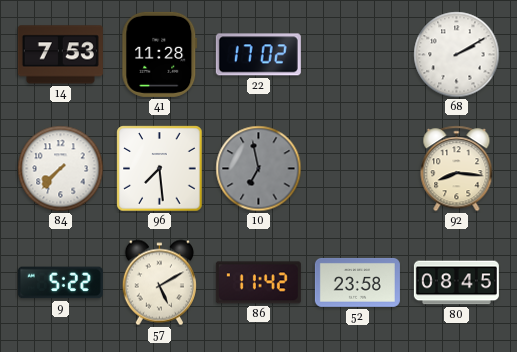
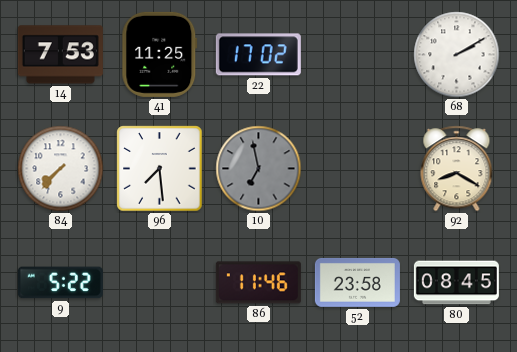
41: 11:28 -> 11:25
92: 8:16 -> 8:20
57: 5:10 -> none
86: 11:42 -> 11:46
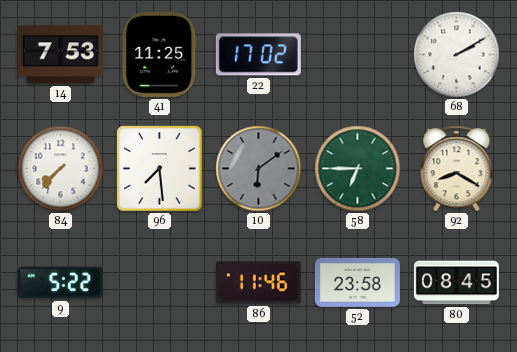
10: 6:58 -> 6:09
58: none -> 6:45
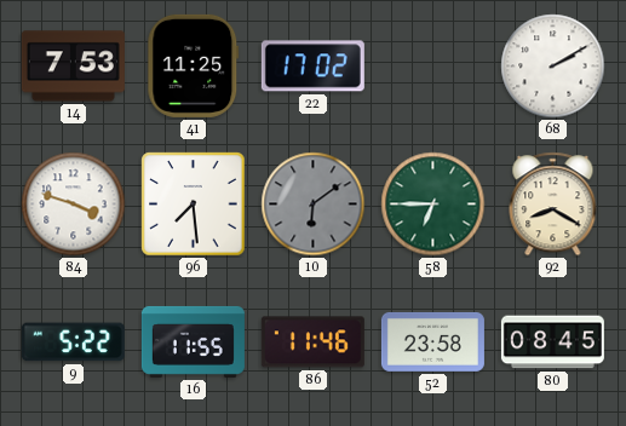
84: 7:37 -> 3:48
16: none -> 11:55
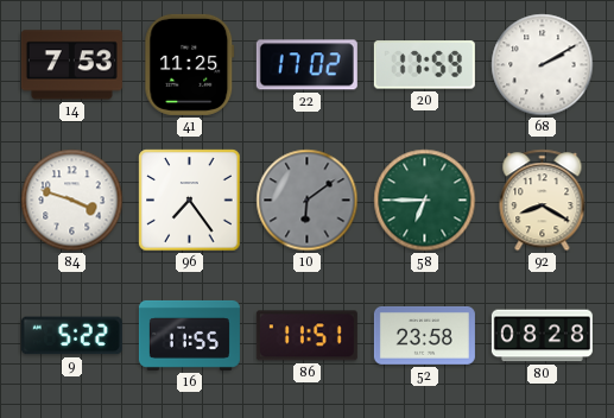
20: none -> 17:59
96: 7:29 -> 7:24
86: 11:46 -> 11:51
80: 08:45 -> 08:28
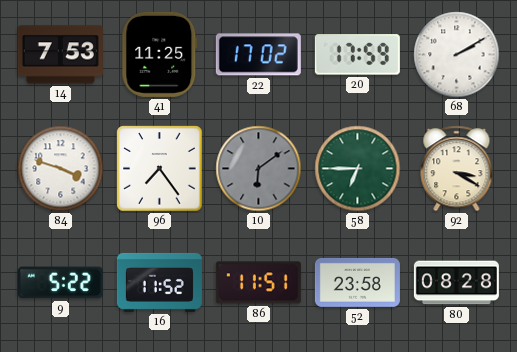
92: 8:20 -> 3:20
16: 11:55 -> 11:52
